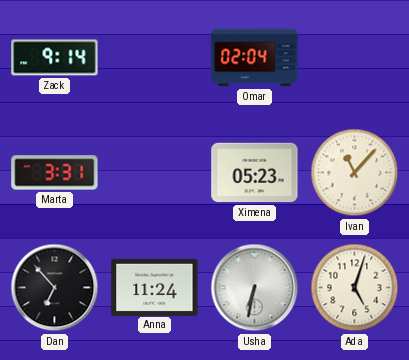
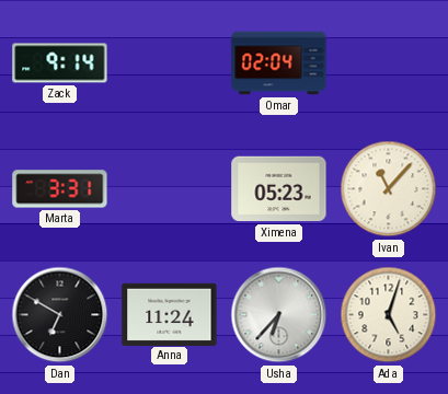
Dan: 6:53 -> 6:50
Usha: 6:32 -> 6:37
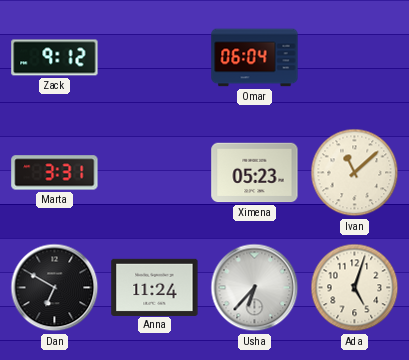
Zack: 9:14 -> 9:12
Omar: 02:04 -> 06:04
Ivan: 11:07 -> 11:08
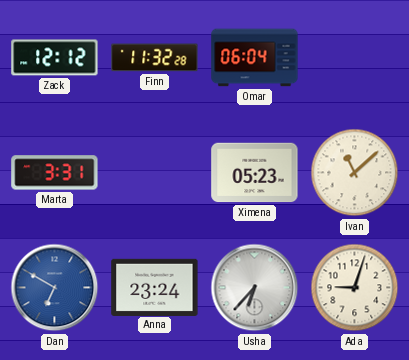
Zack: 9:12 -> 12:12
Finn: none -> 11:32
Dan dial: black -> blue
Anna: 11:24 -> 23:24
Ada: 5:03 -> 9:03
